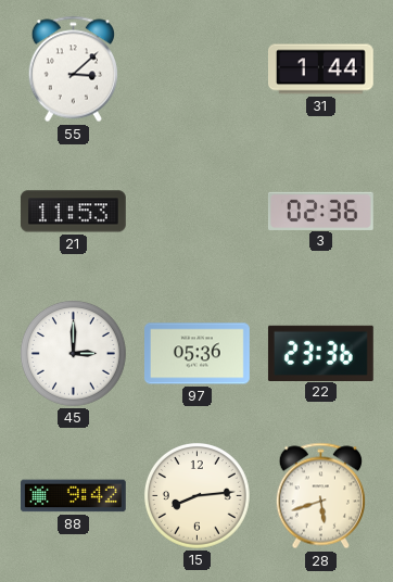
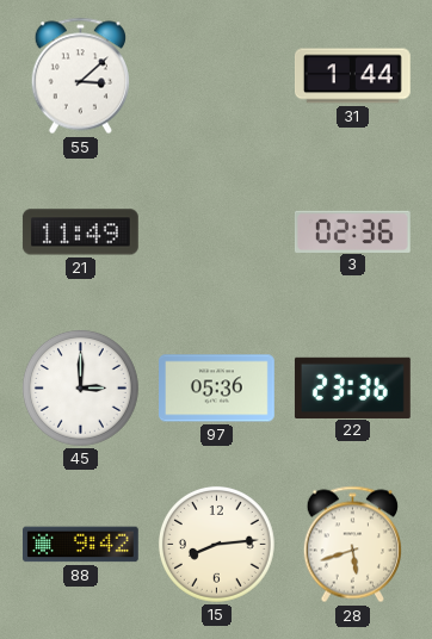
21: 11:53 -> 11:49
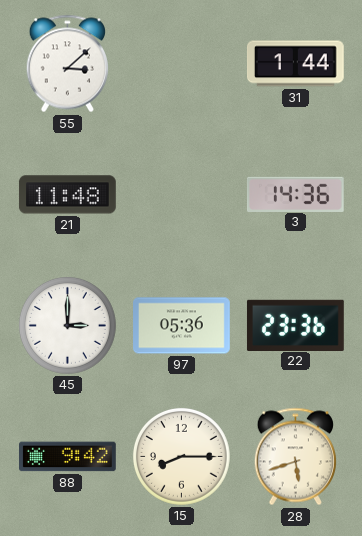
21: 11:49 -> 11:48
3: 02:36 -> 14:36
15: 8:14 -> 8:15
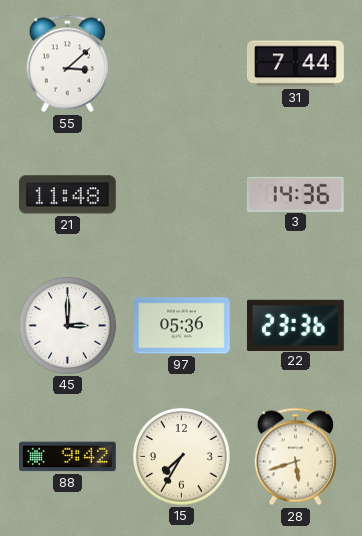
31: 1:44 -> 7:44
15: 8:15 -> 7:35
